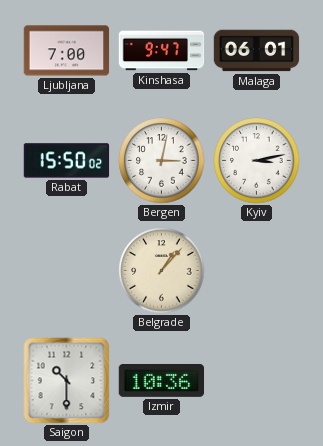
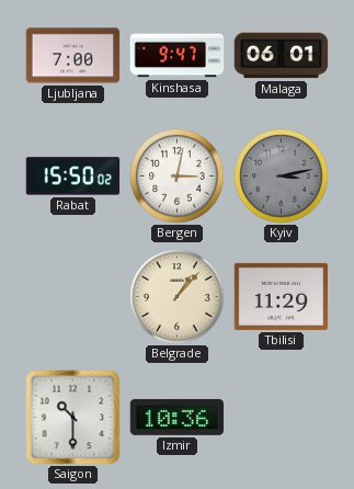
Kyiv dial: white -> grey
Tbilisi: none -> 11:29
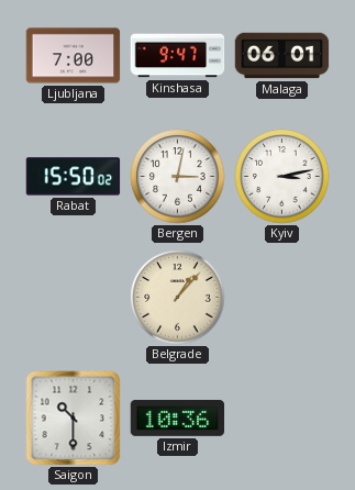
Kyiv dial: grey -> white
Tbilisi: 11:29 -> none
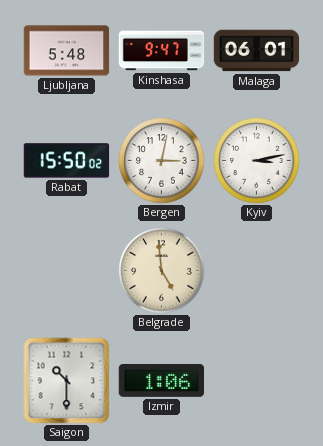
Ljubljana: 7:00 -> 5:48
Belgrade: 1:07 -> 4:59
Izmir: 10:36 -> 1:06
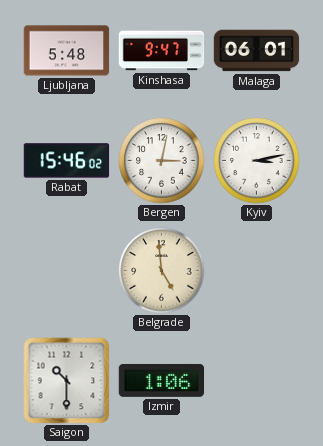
Rabat: 15:50 -> 15:46
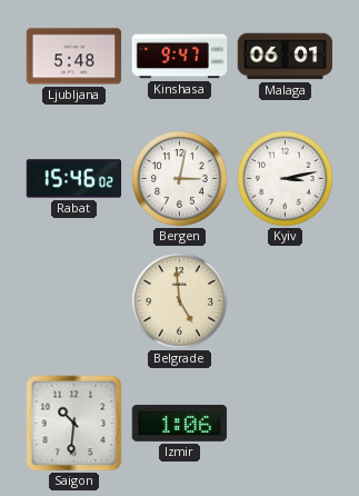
Saigon: 10:30 -> 10:31
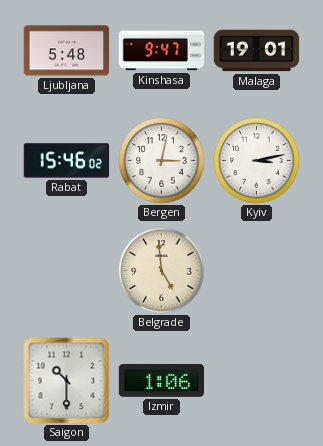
Malaga: 06:01 -> 19:01
Saigon: 10:31 -> 10:30
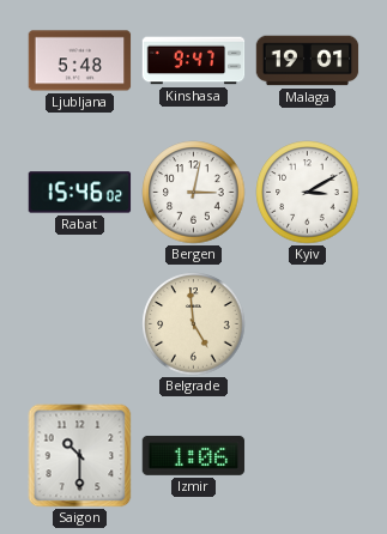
Kyiv: 3:13 -> 3:10
